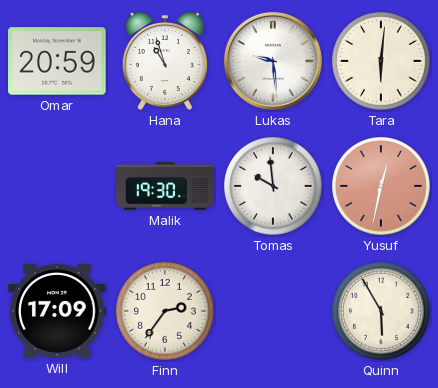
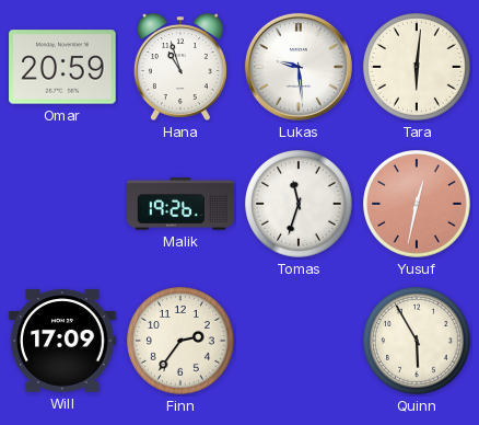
Malik: 19:30 -> 19:26
Tomas: 9:59 -> 11:33
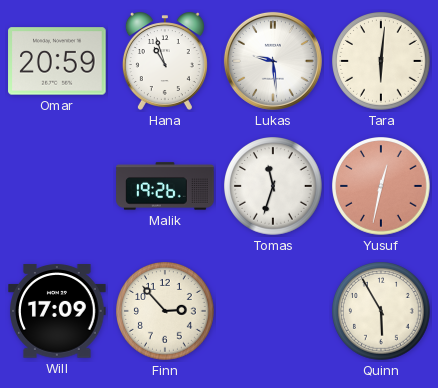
Finn: 2:36 -> 2:53
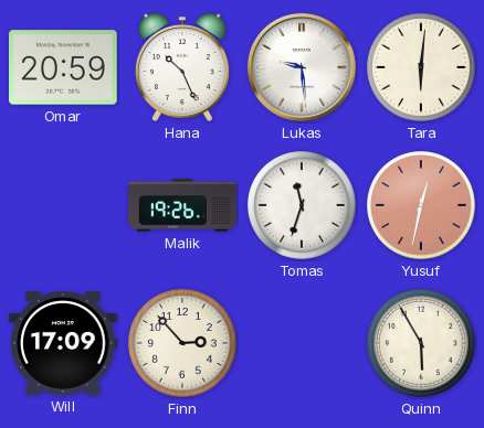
Hana: 10:57 -> 10:26
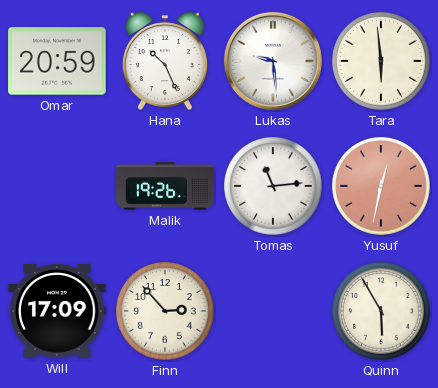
Tara: 6:01 -> 5:59
Tomas: 11:33 -> 11:14
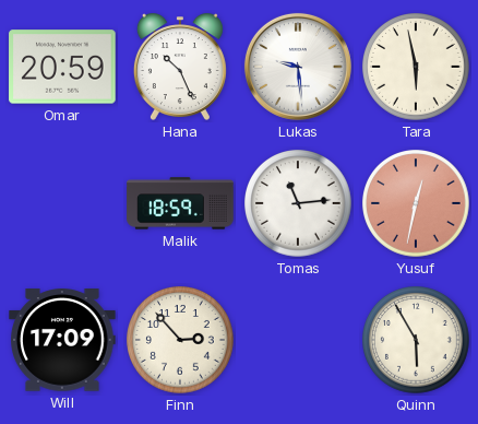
Tara: 5:59 -> 5:58
Malik: 19:26 -> 18:59
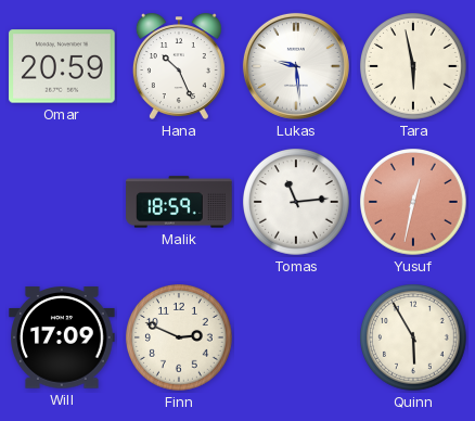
Finn: 2:53 -> 2:49
